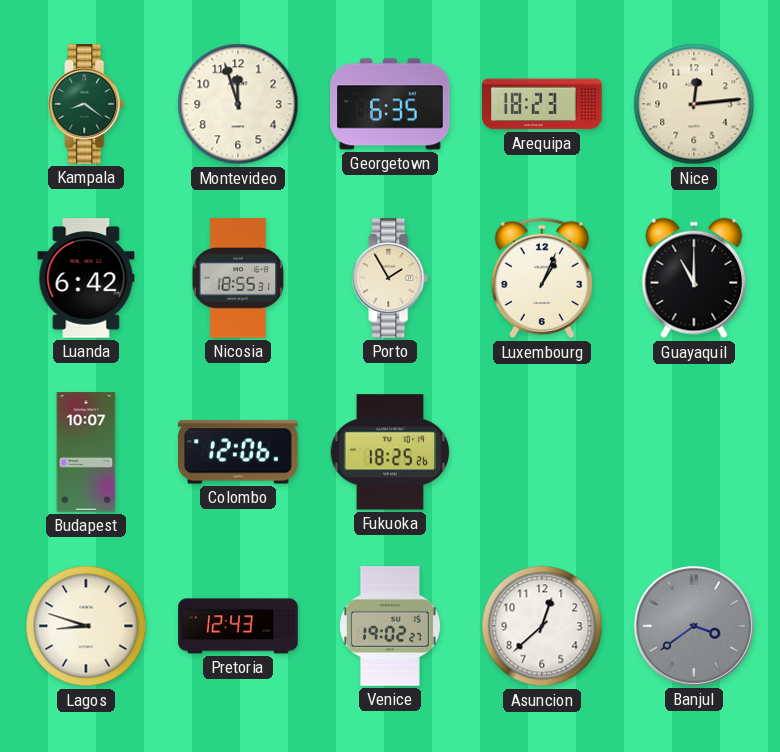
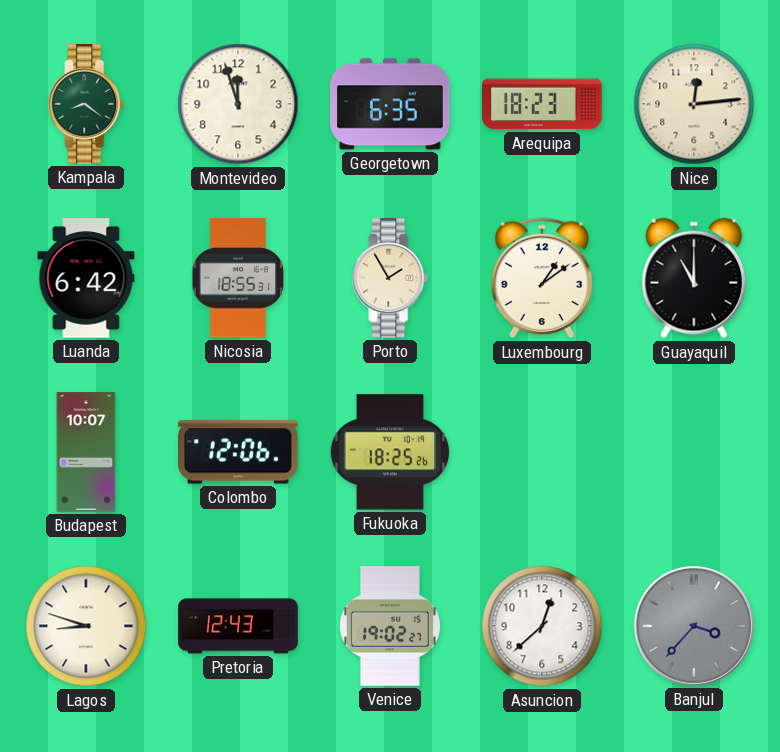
Luxembourg: 1:04 -> 1:09
Banjul: 3:39 -> 3:37
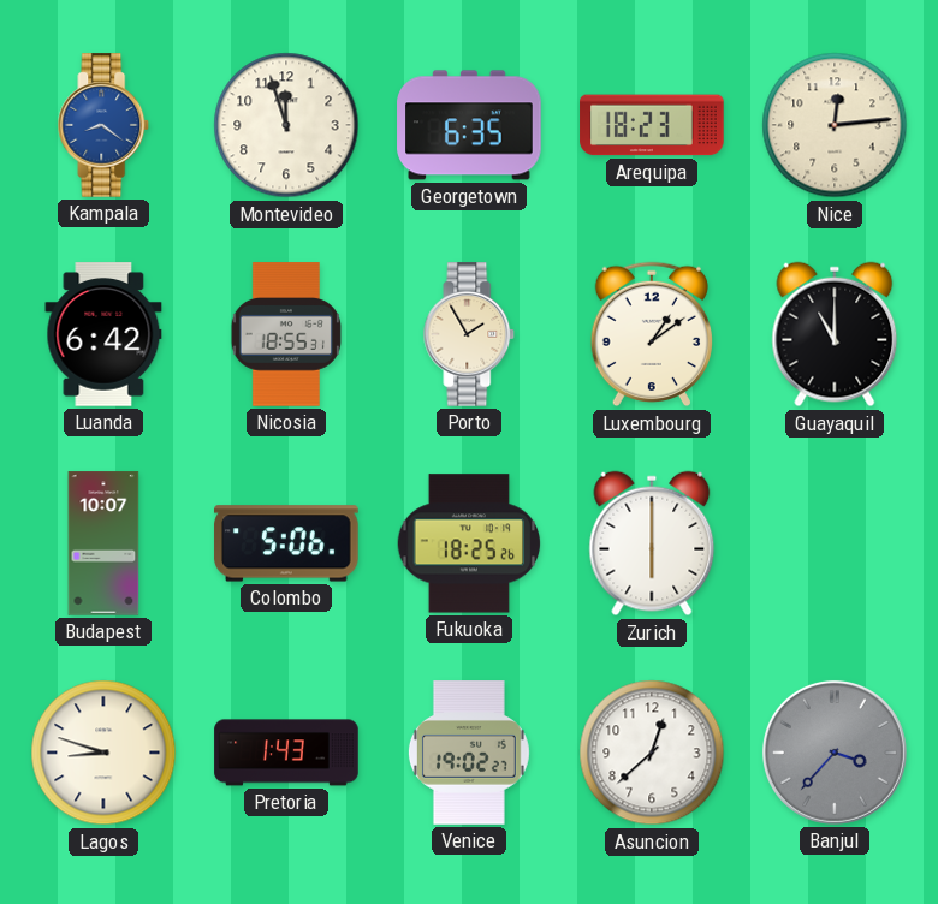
Kampala dial: green -> blue
Colombo: 12:06 -> 5:06
Zurich: none -> 6:00
Pretoria: 12:43 -> 1:43
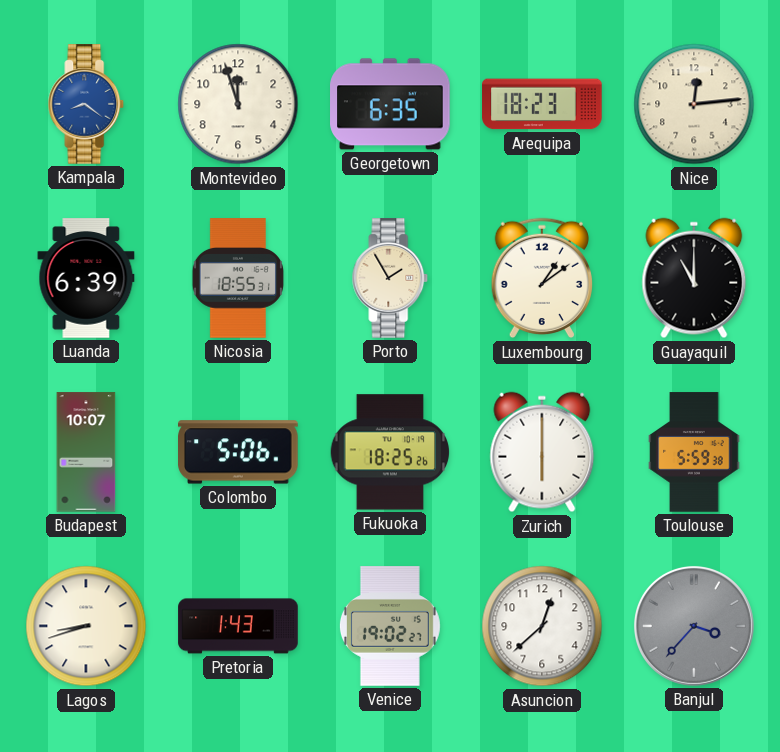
Luanda: 6:42 -> 6:39
Toulouse: none -> 5:59
Lagos: 8:48 -> 8:42
